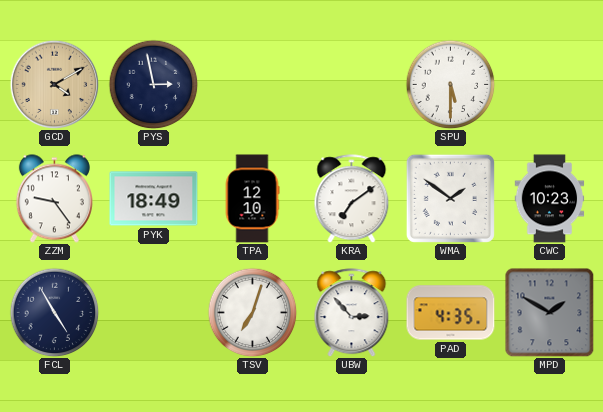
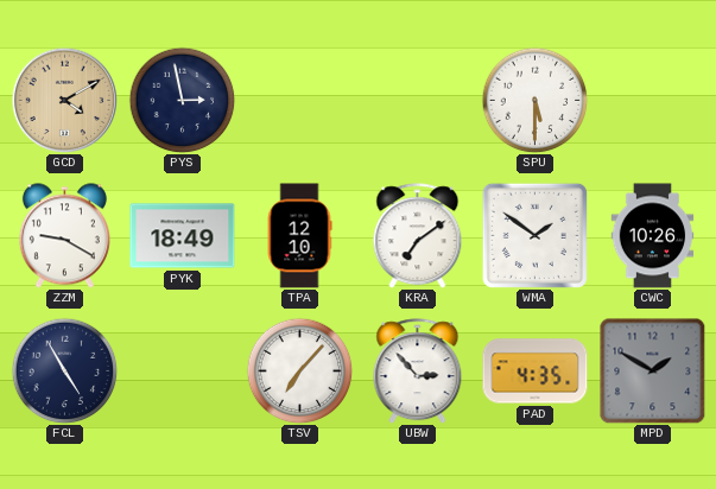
ZZM: 9:24 -> 9:20
CWC: 10:23 -> 10:26
TSV: 7:03 -> 7:07
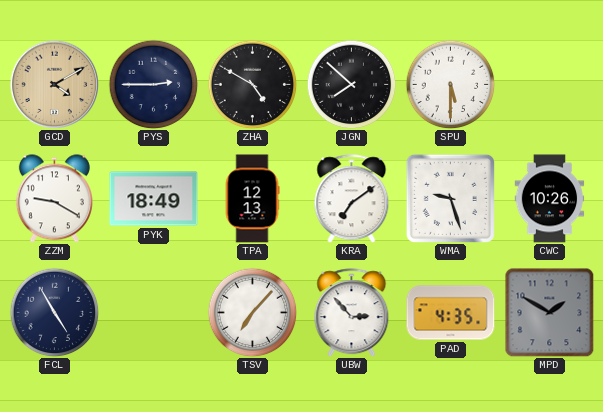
PYS: 2:58 -> 2:45
ZHA: none -> 4:50
JGN: none -> 7:52
TPA: 12:10 -> 12:13
WMA: 1:51 -> 9:27
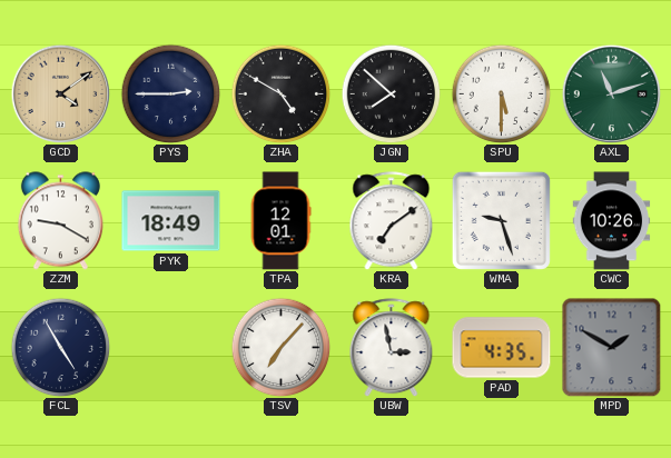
GCD: 4:10 -> 4:09
AXL: none -> 11:12
TPA: 12:13 -> 12:01
UBW: 2:53 -> 2:58
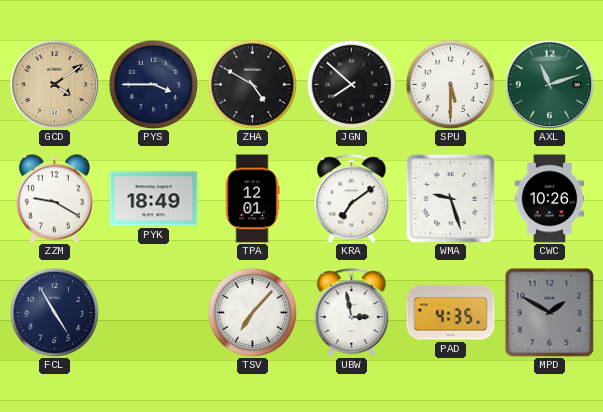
PYS: 2:45 -> 3:45
